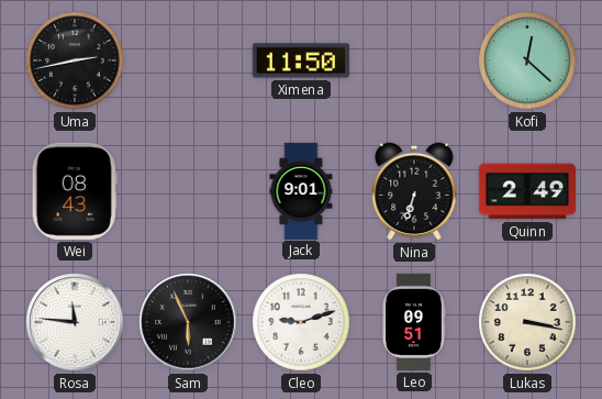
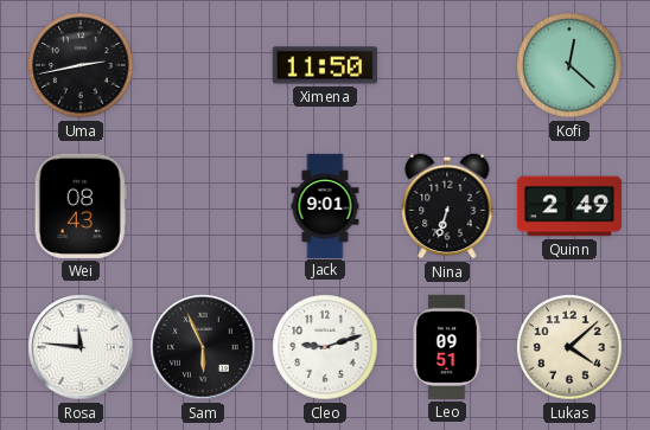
Lukas: 3:17 -> 4:08
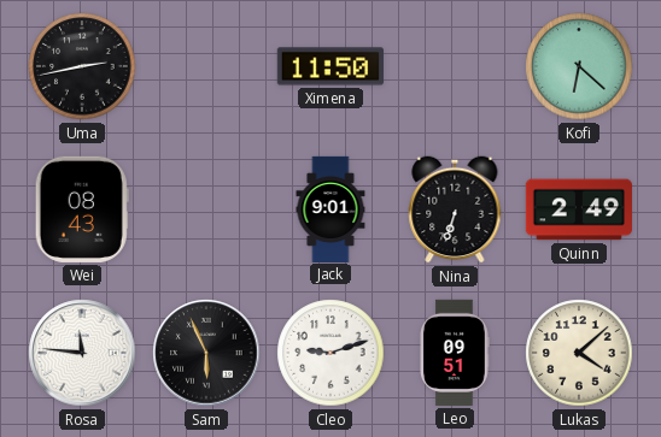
Kofi: 12:22 -> 6:22
